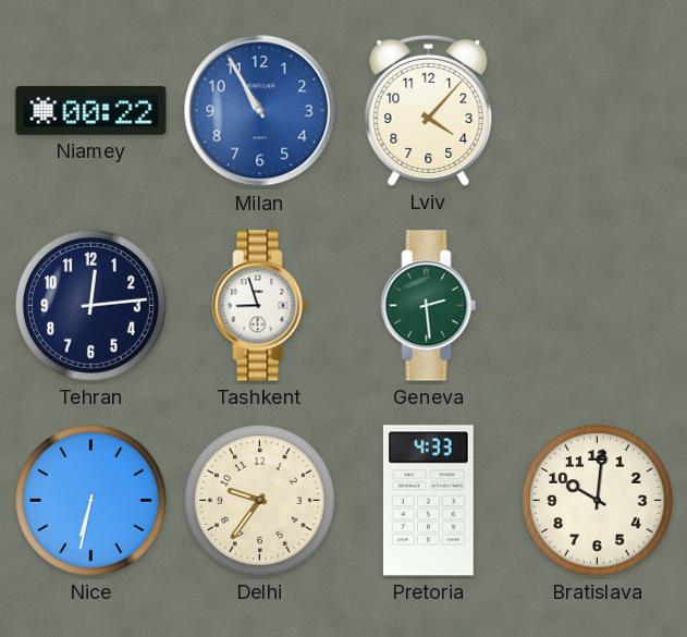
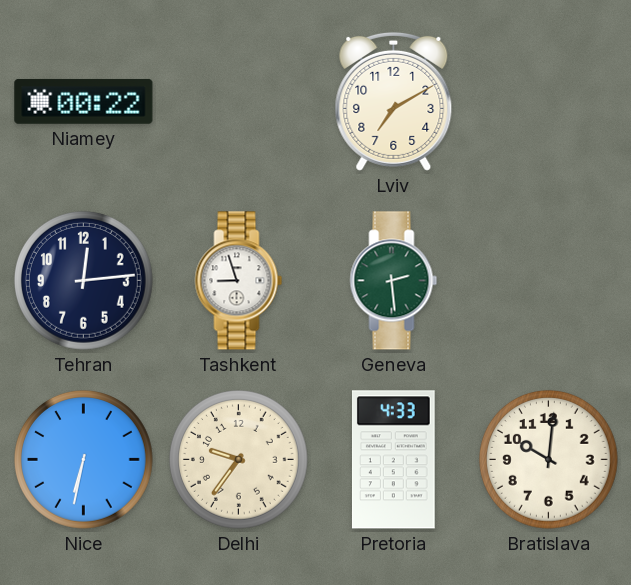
Milan: 10:55 -> none
Lviv: 4:07 -> 7:10
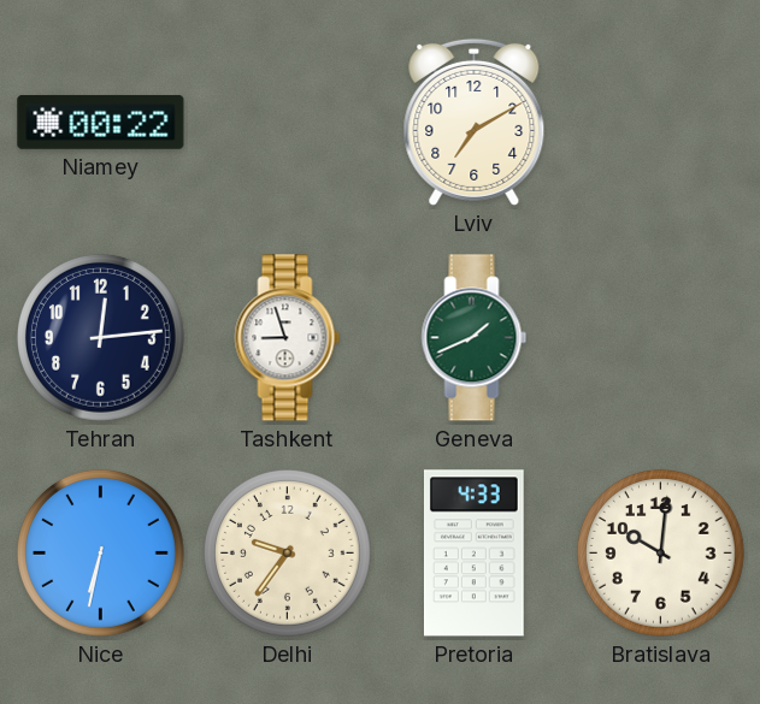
Geneva: 2:29 -> 1:41
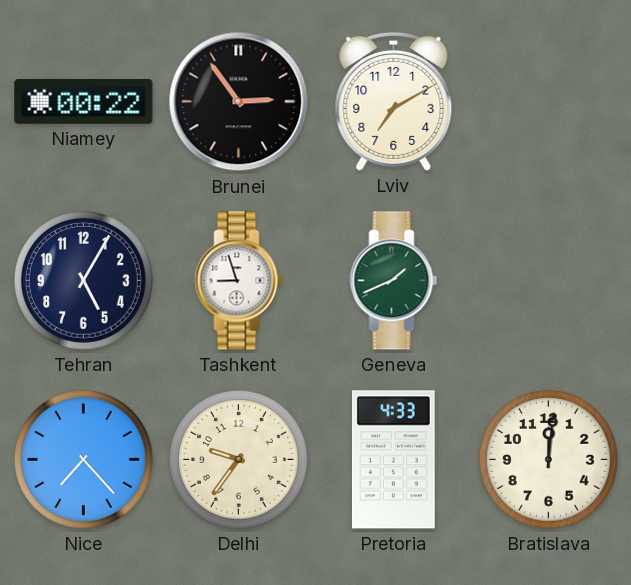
Brunei: none -> 2:54
Tehran: 12:14 -> 5:05
Nice: 6:32 -> 7:23
Bratislava: 10:01 -> 12:01
